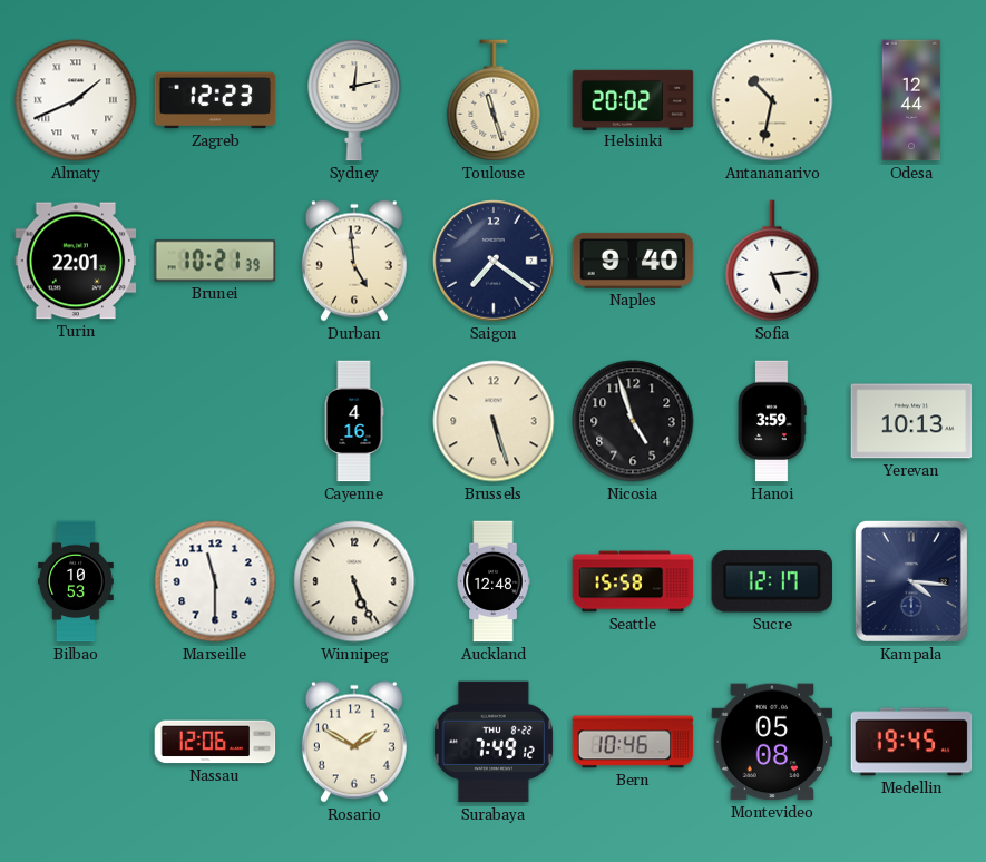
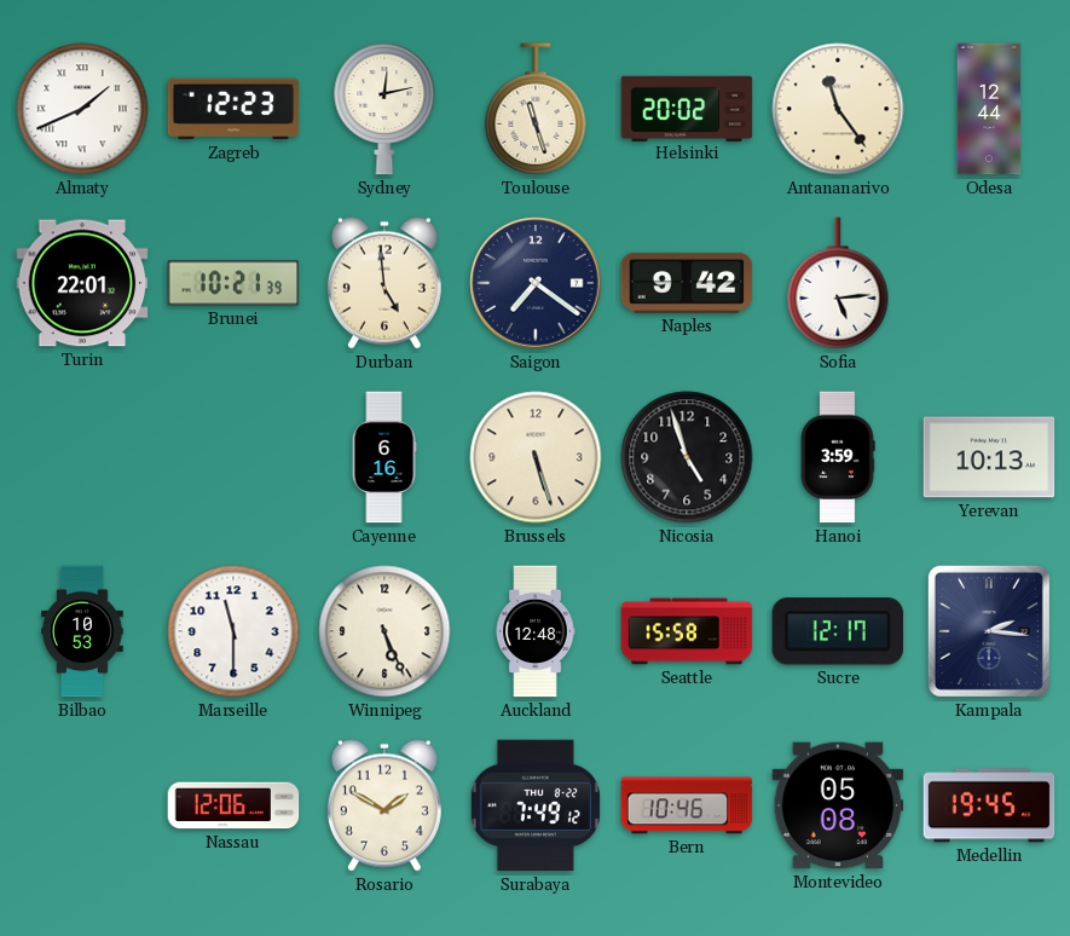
Antananarivo: 10:32 -> 11:24
Naples: 9:40 -> 9:42
Cayenne: 4:16 -> 6:16
Kampala: 4:16 -> 2:16
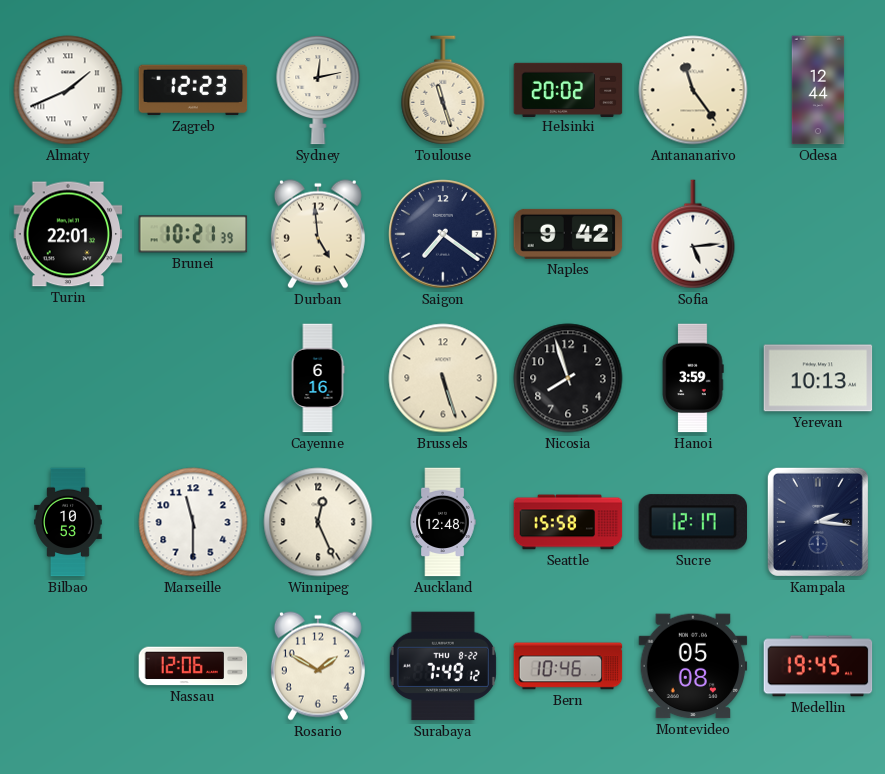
Nicosia: 4:57 -> 7:57
Winnipeg: 5:26 -> 12:26
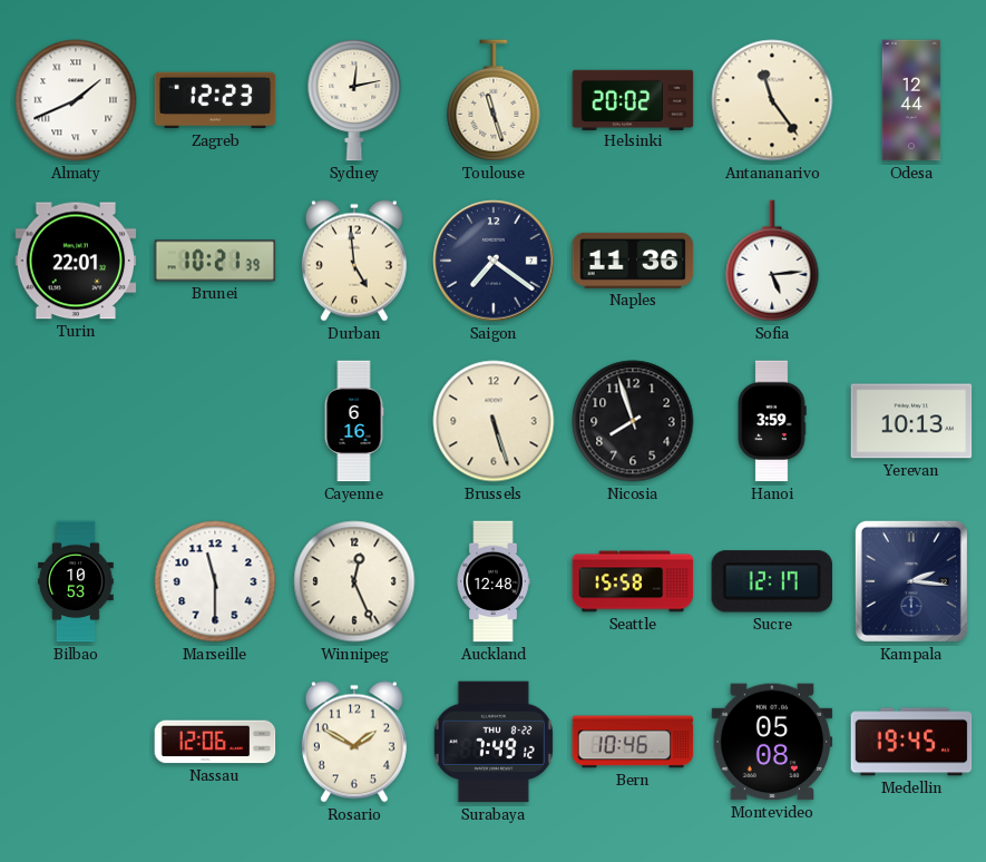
Naples: 9:42 -> 11:36
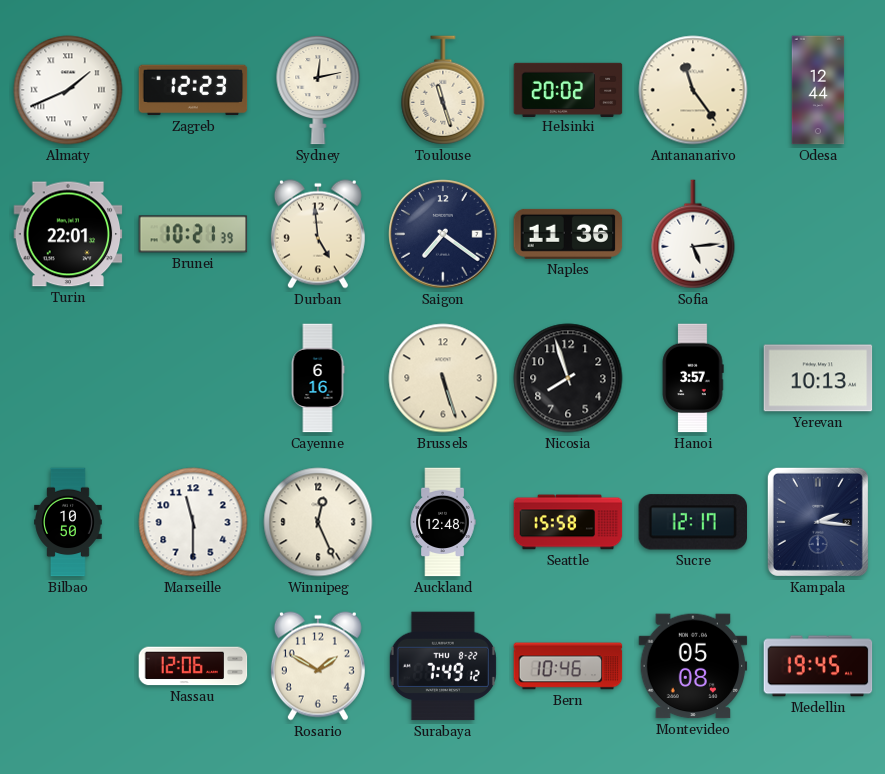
Hanoi: 3:59 -> 3:57
Bilbao: 10:53 -> 10:50
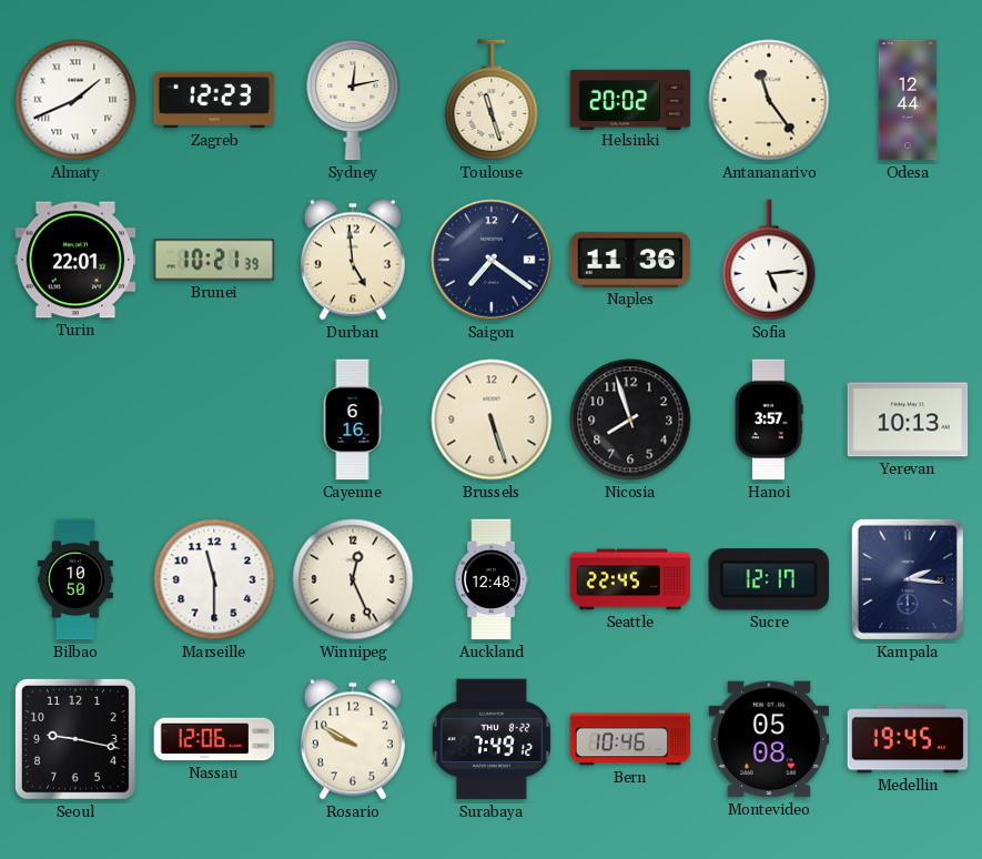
Seattle: 15:58 -> 22:45
Seoul: none -> 9:17
Rosario: 1:50 -> 9:50
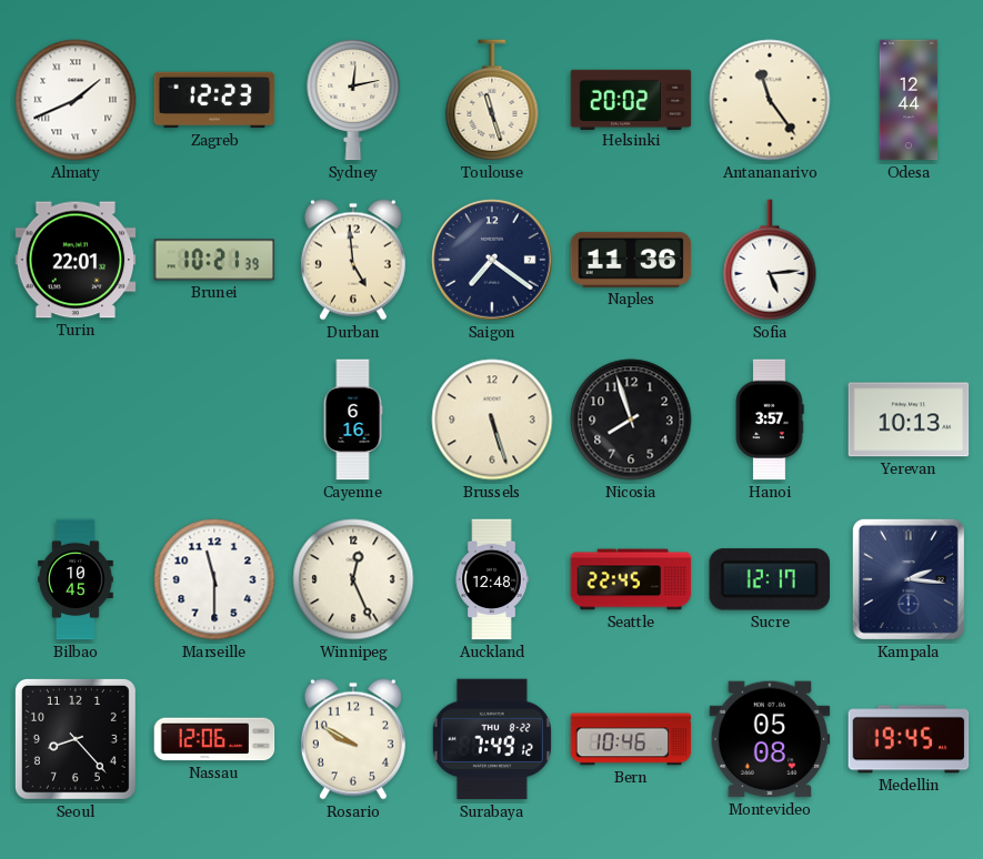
Bilbao: 10:50 -> 10:45
Seoul: 9:17 -> 8:23
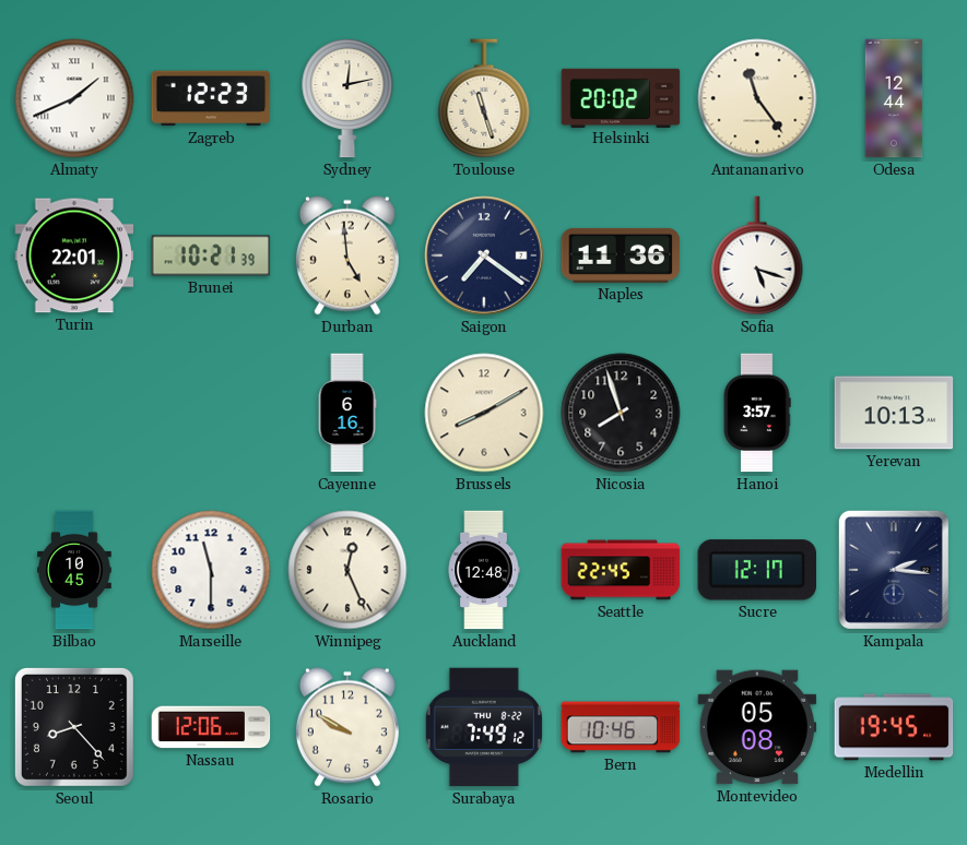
Sofia: 5:14 -> 5:18
Brussels: 5:27 -> 8:10
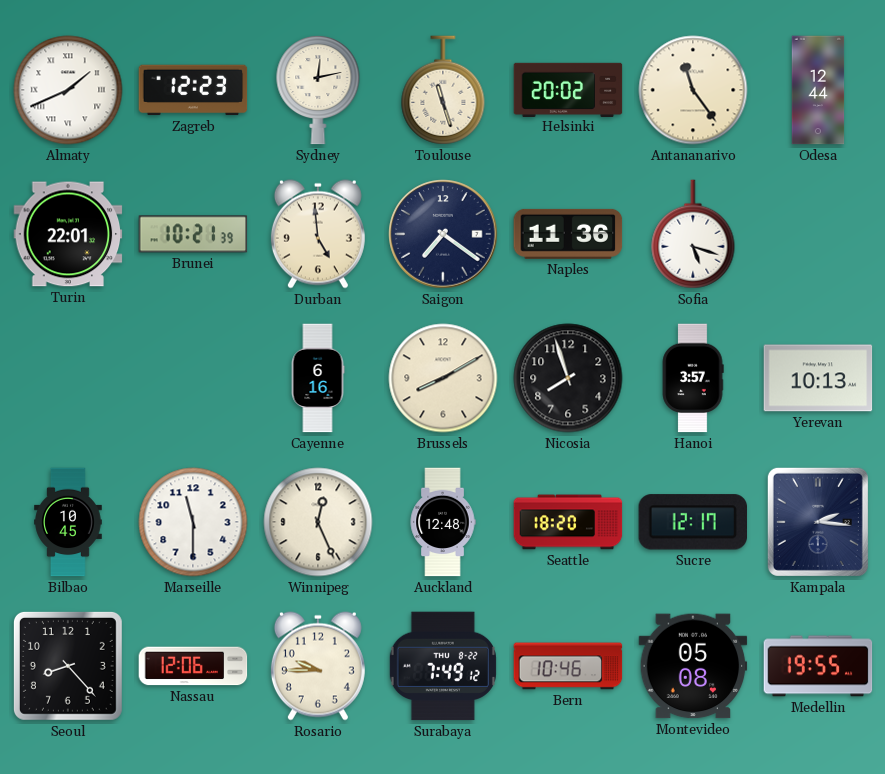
Seattle: 22:45 -> 18:20
Rosario: 9:50 -> 9:45
Medellin: 19:45 -> 19:55
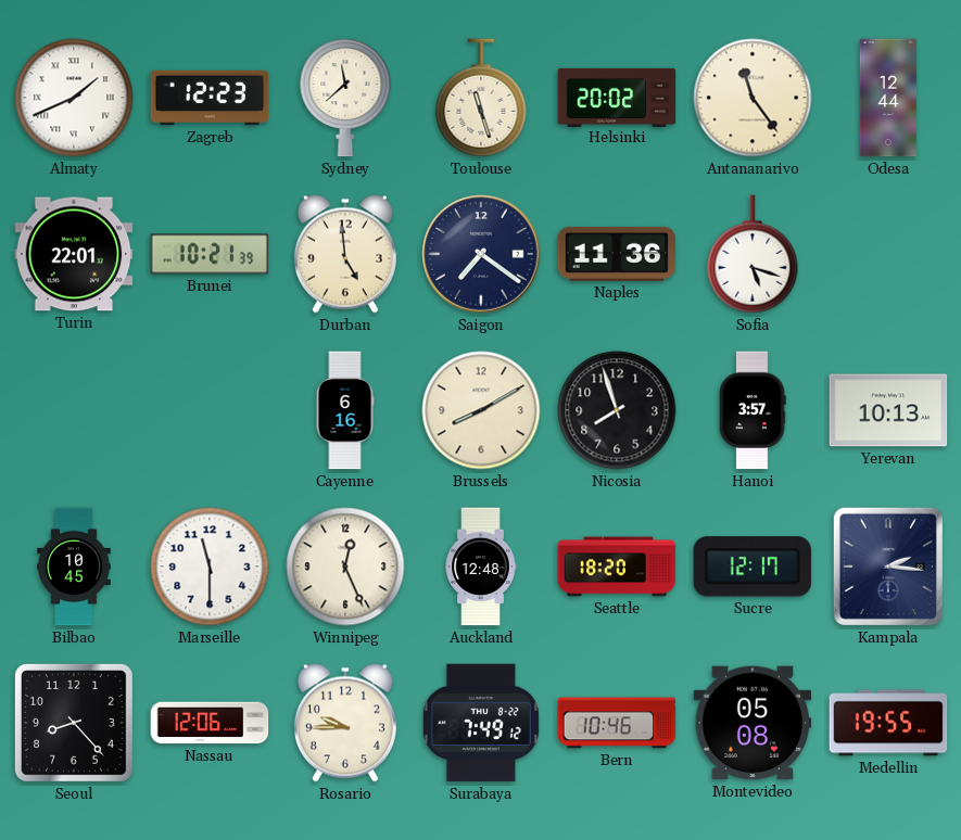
Sydney: 12:13 -> 11:38
